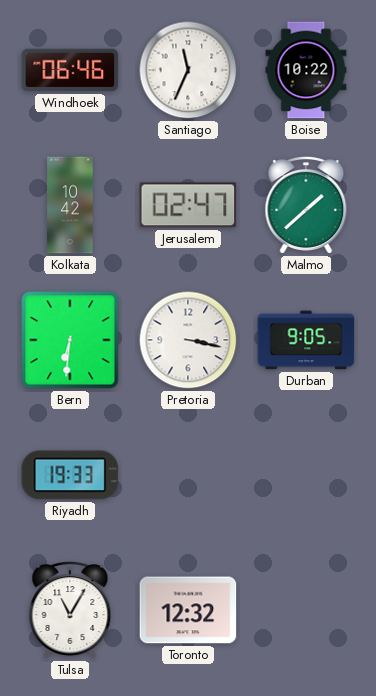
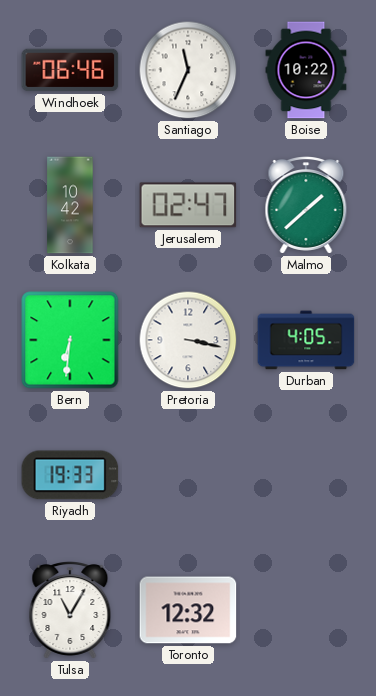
Durban: 9:05 -> 4:05
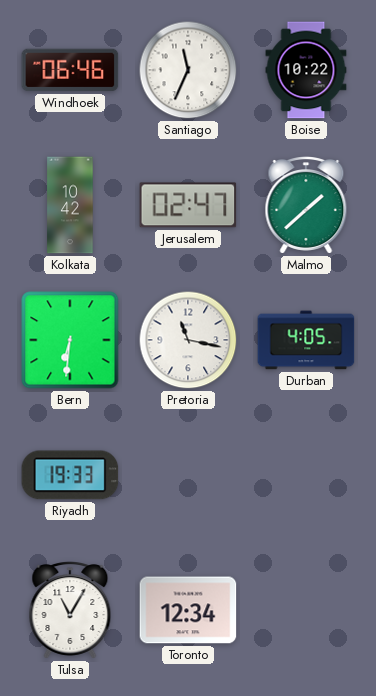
Pretoria: 3:17 -> 11:17
Toronto: 12:32 -> 12:34
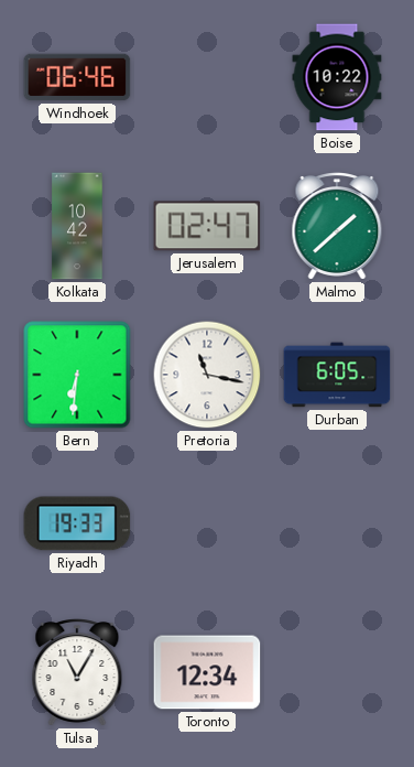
Santiago: 11:34 -> none
Durban: 4:05 -> 6:05
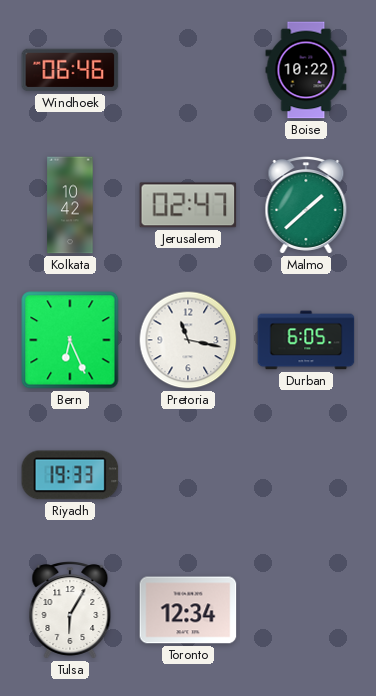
Bern: 6:31 -> 6:26
Tulsa: 11:05 -> 6:05
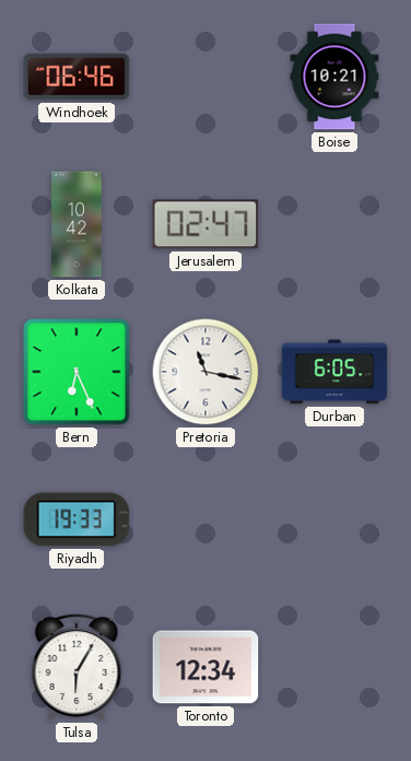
Boise: 10:22 -> 10:21
Malmo: 1:38 -> none
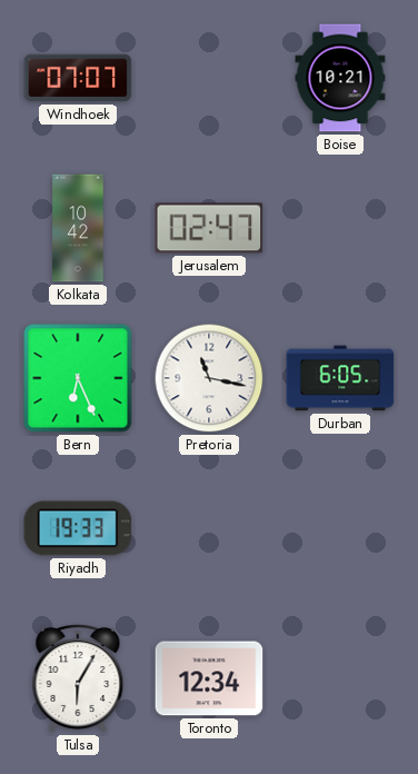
Windhoek: 06:46 -> 07:07
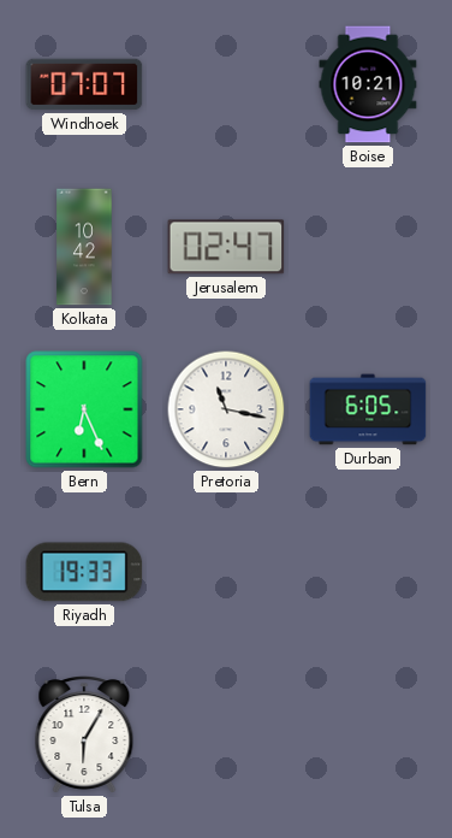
Toronto: 12:34 -> none
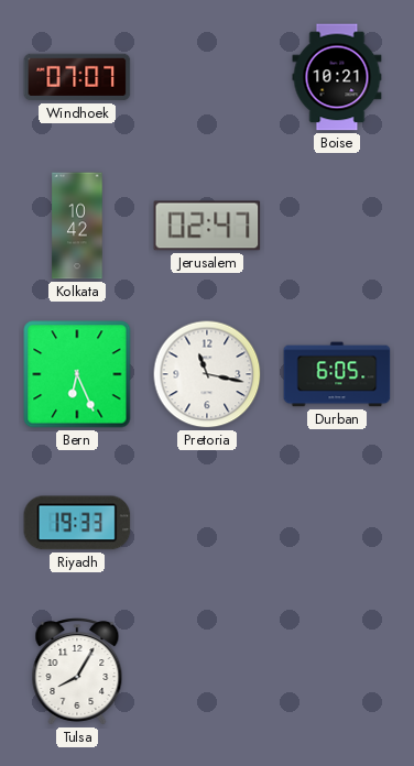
Tulsa: 6:05 -> 8:05
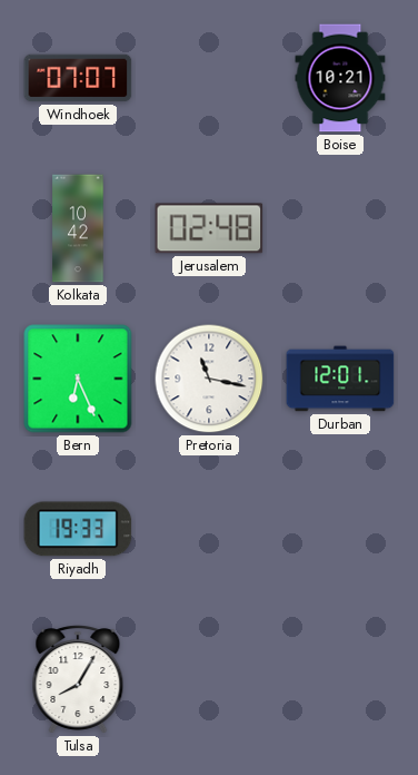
Jerusalem: 02:47 -> 02:48
Durban: 6:05 -> 12:01
